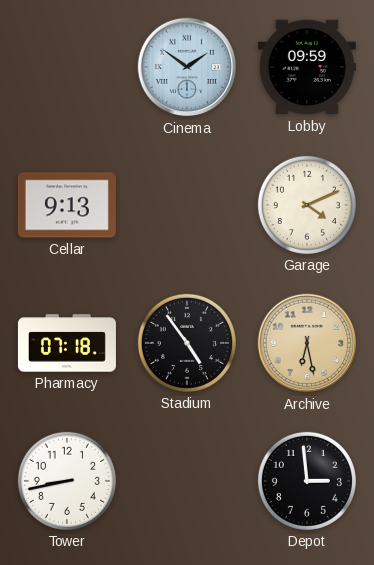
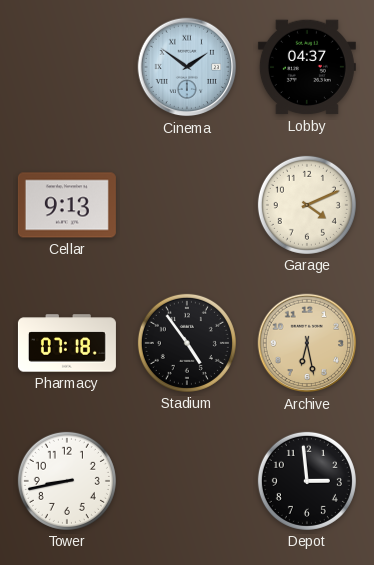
Lobby: 09:59 -> 04:37
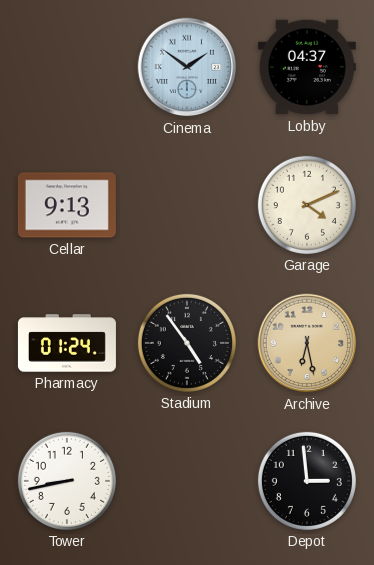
Pharmacy: 07:18 -> 01:24
